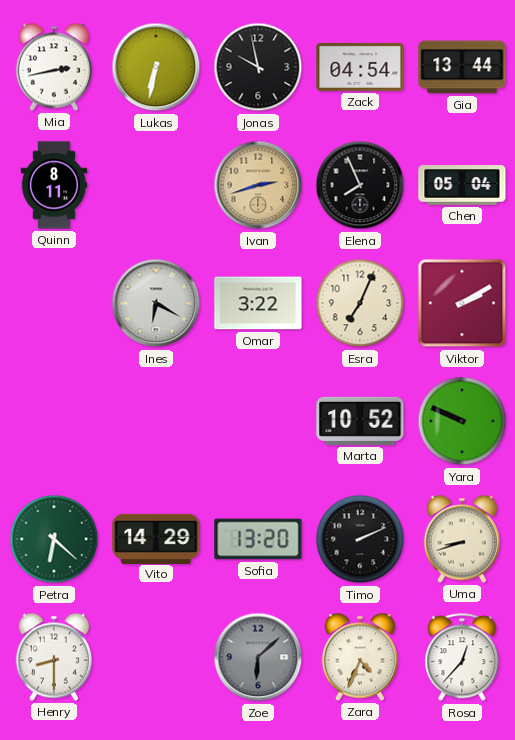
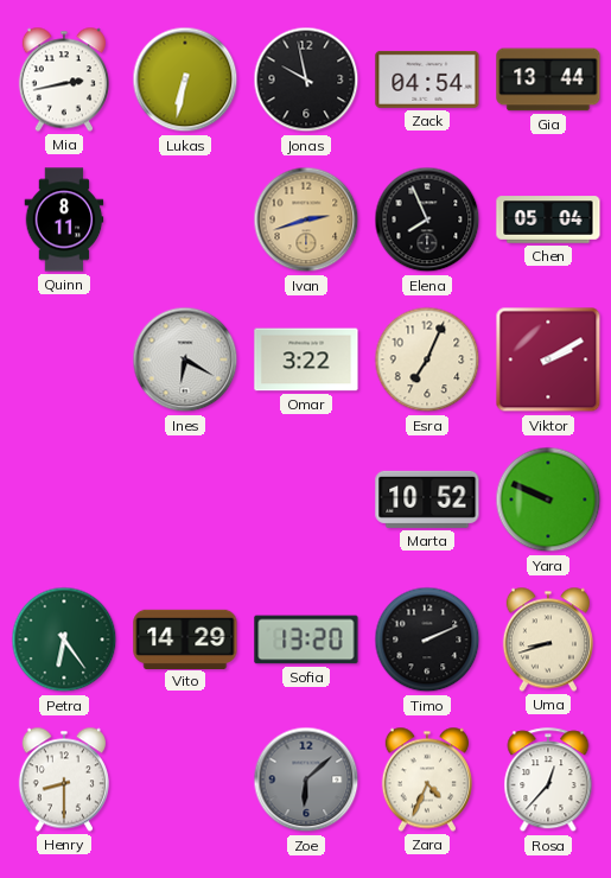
Petra: 6:22 -> 6:24
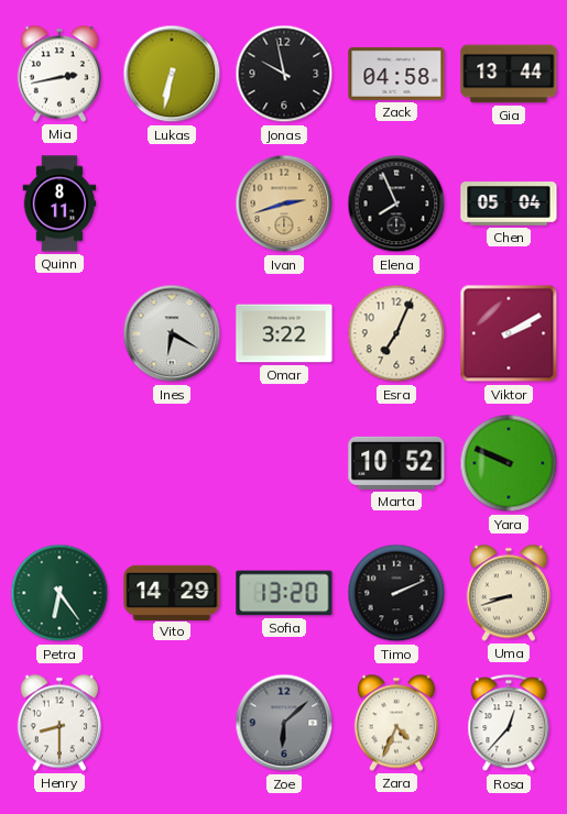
Zack: 04:54 -> 04:58
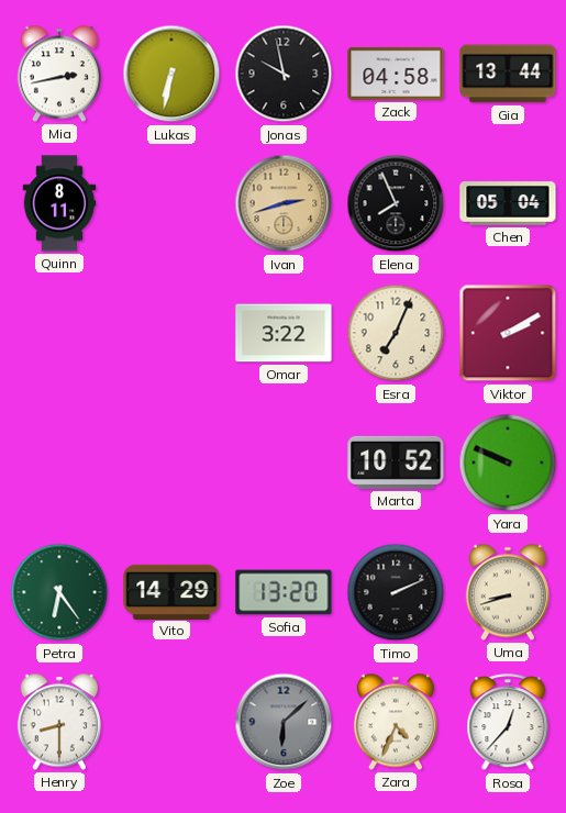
Ines: 6:20 -> none
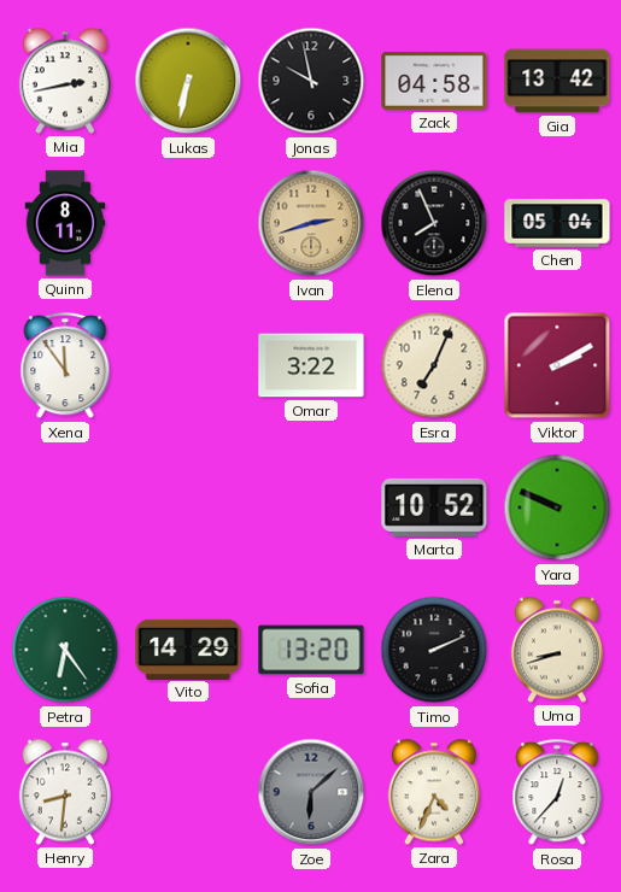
Gia: 13:44 -> 13:42
Xena: none -> 11:54
Henry: 8:30 -> 8:31
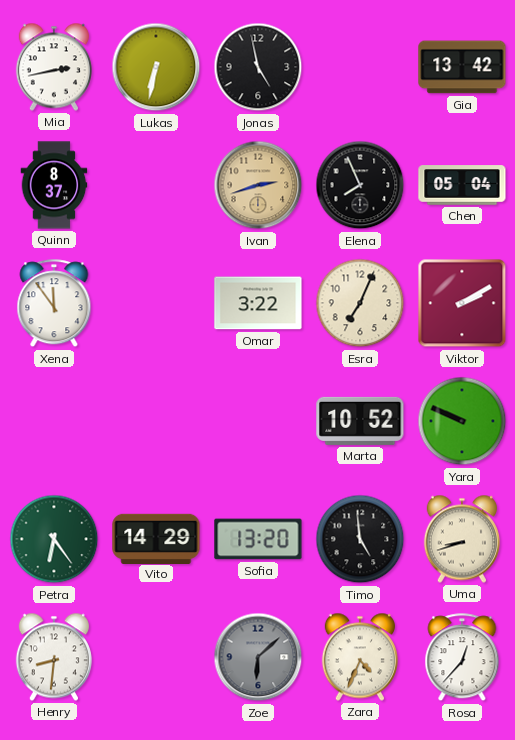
Jonas: 9:58 -> 4:58
Zack: 04:58 -> none
Quinn: 8:11 -> 8:37
Timo: 2:11 -> 4:59
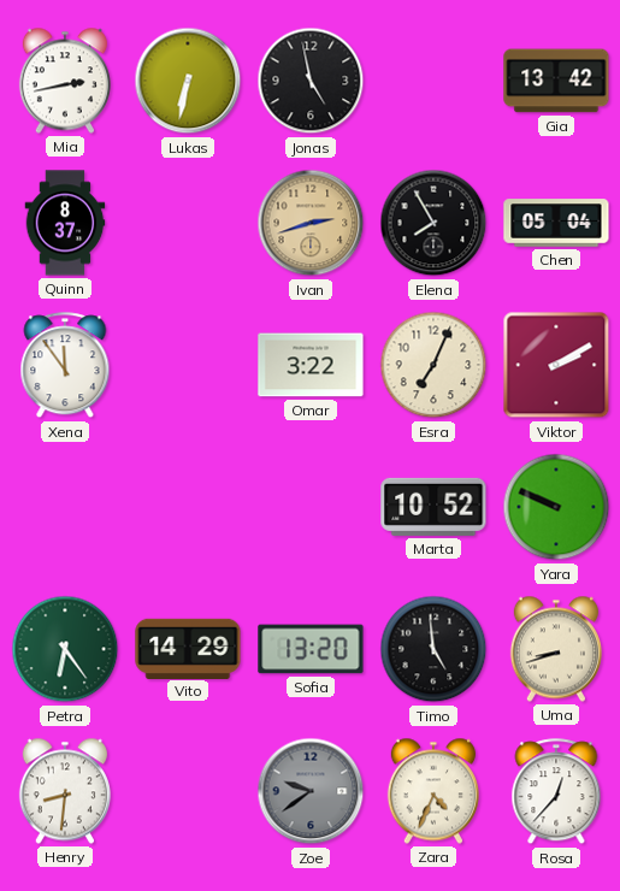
Elena: 7:56 -> 7:55
Zoe: 6:08 -> 9:39
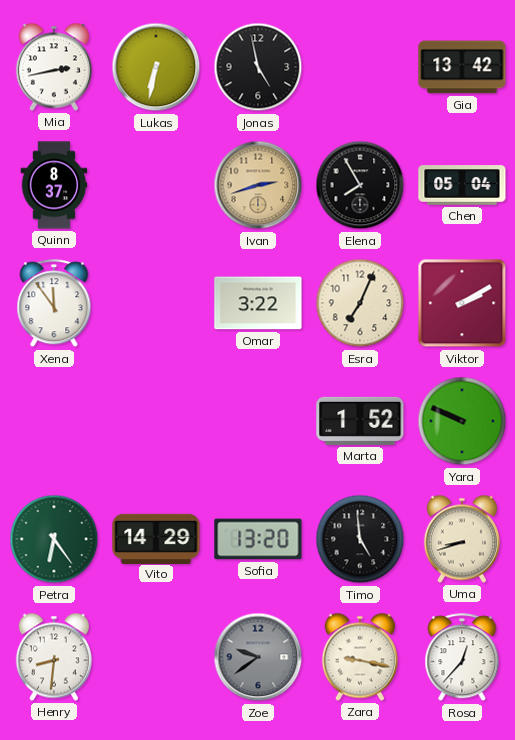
Marta: 10:52 -> 1:52
Zara: 4:34 -> 9:17
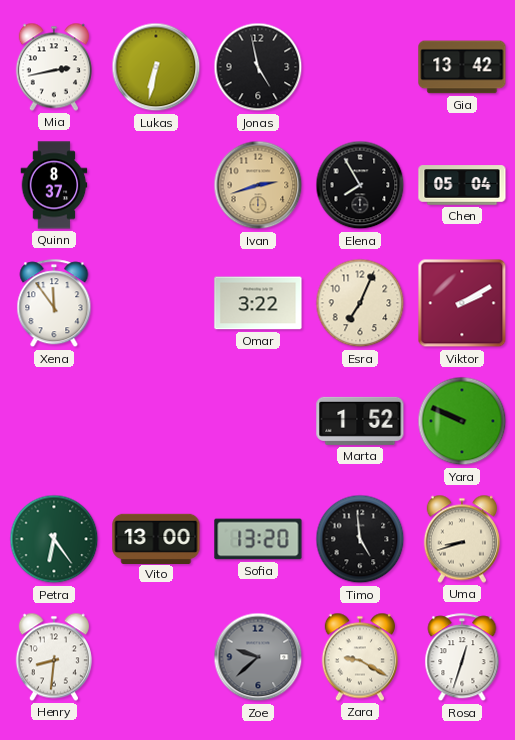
Vito: 14:29 -> 13:00
Zoe: 9:39 -> 9:38
Zara: 9:17 -> 9:20
Rosa: 12:37 -> 12:33
